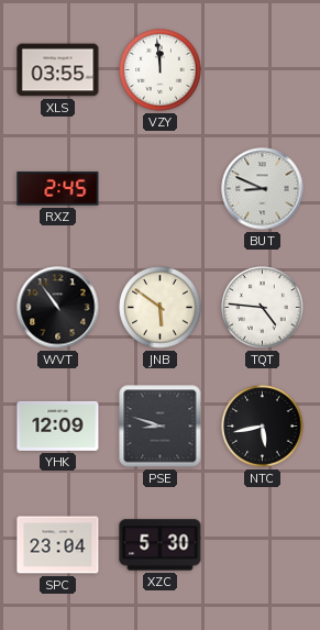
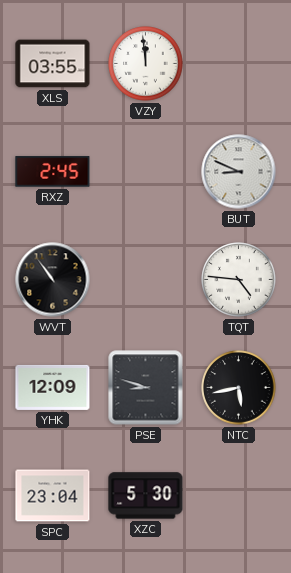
JNB: 5:51 -> none
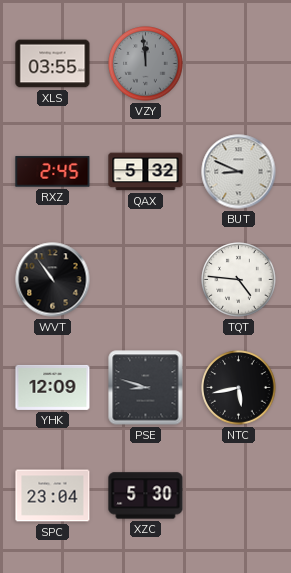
VZY dial: white -> grey
QAX: none -> 5:32
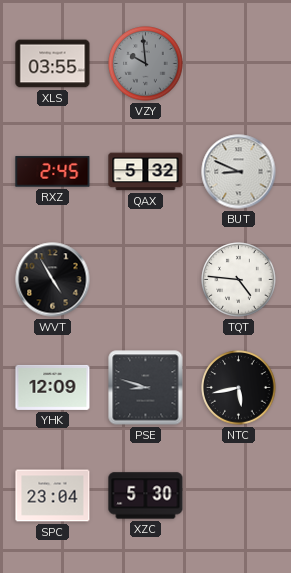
VZY: 11:59 -> 9:59
WVT: 10:54 -> 4:55
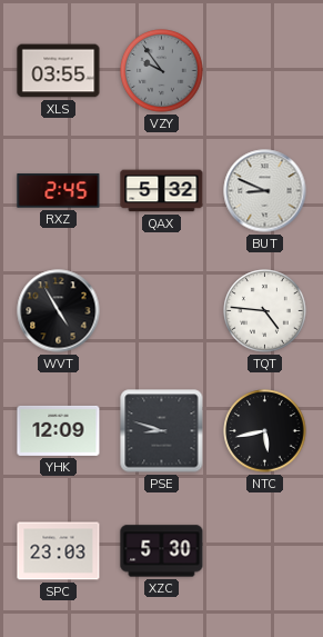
VZY: 9:59 -> 9:54
SPC: 23:04 -> 23:03
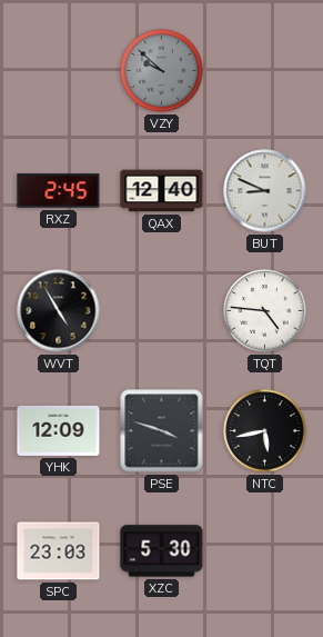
XLS: 03:55 -> none
VZY: 9:54 -> 9:52
QAX: 5:32 -> 12:40
PSE: 8:48 -> 3:48
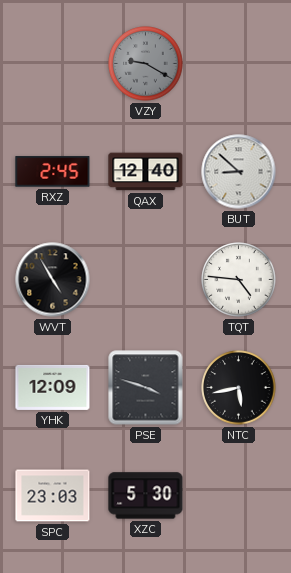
VZY: 9:52 -> 9:20
BUT: 8:49 -> 8:52
